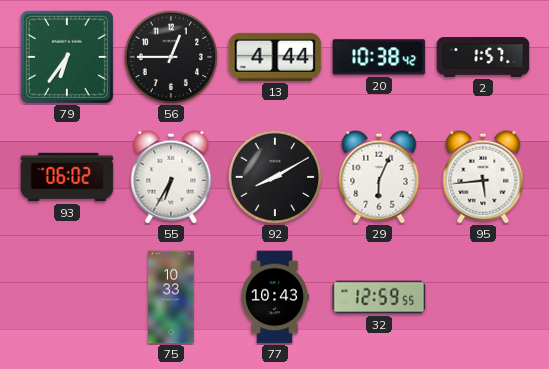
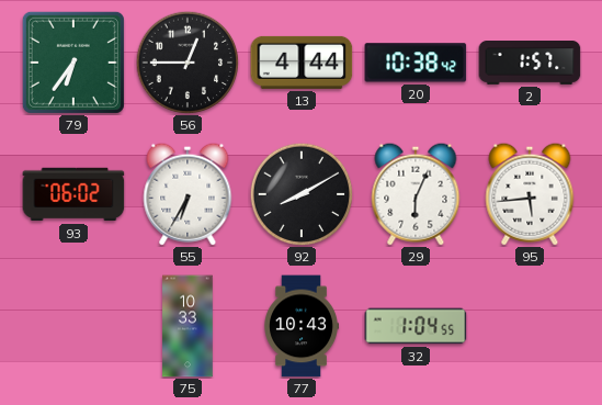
32: 12:59 -> 1:04
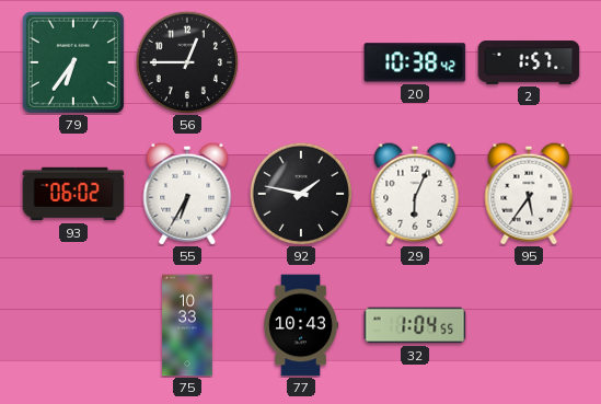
13: 4:44 -> none
92: 8:10 -> 1:47
95: 5:44 -> 5:36
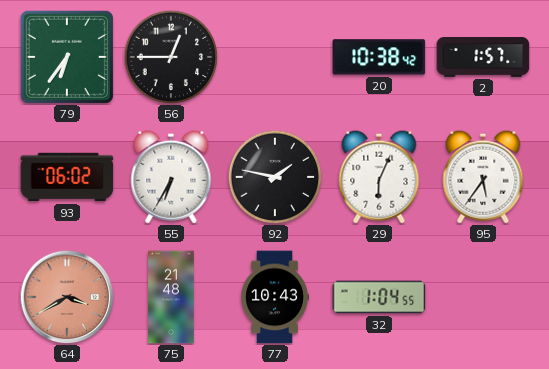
64: none -> 3:40
75: 10:33 -> 21:48
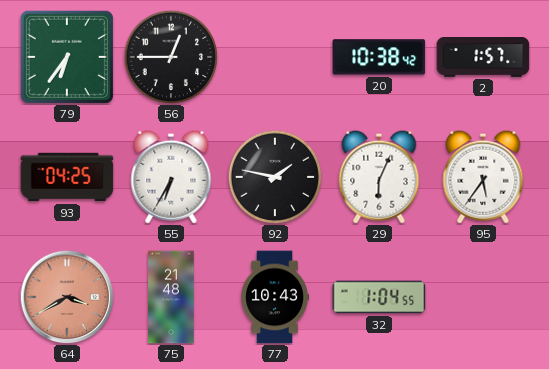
93: 06:02 -> 04:25
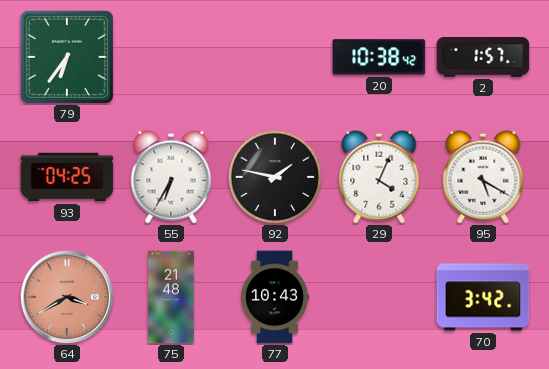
56: 12:45 -> none
29: 6:04 -> 4:04
95: 5:36 -> 5:20
32: 1:04 -> none
70: none -> 3:42
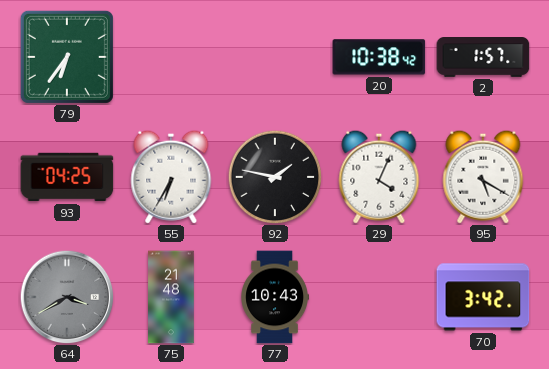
64 dial: salmon -> grey
